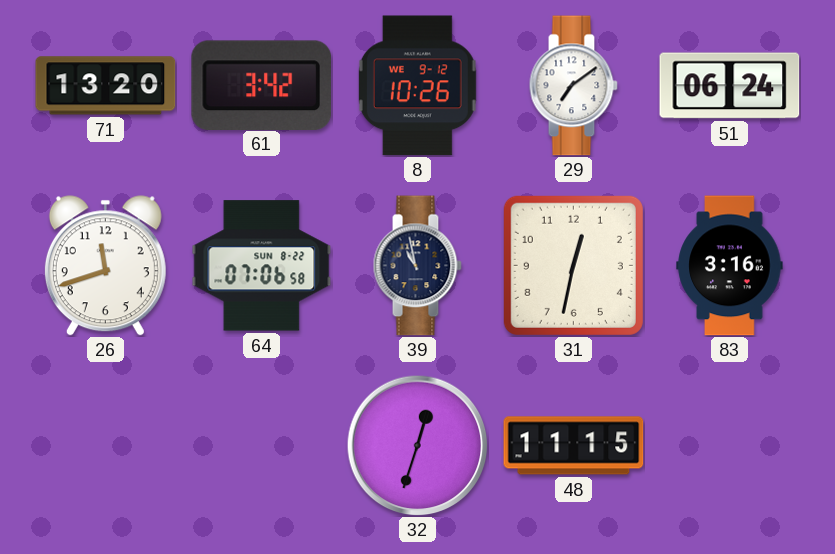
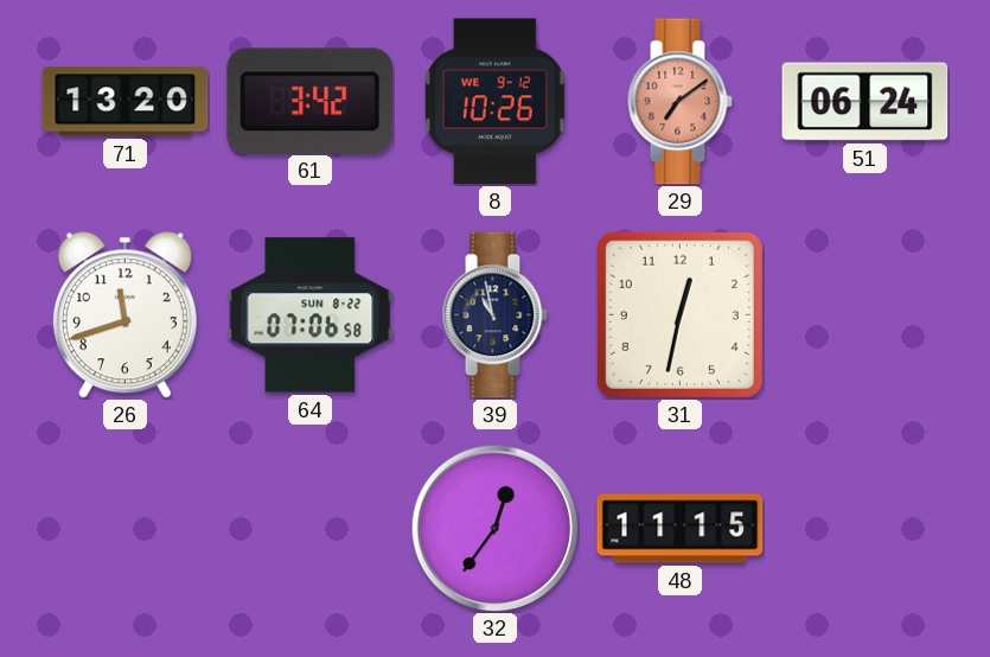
29 dial: white -> salmon
83: 3:16 -> none
32: 12:33 -> 12:36
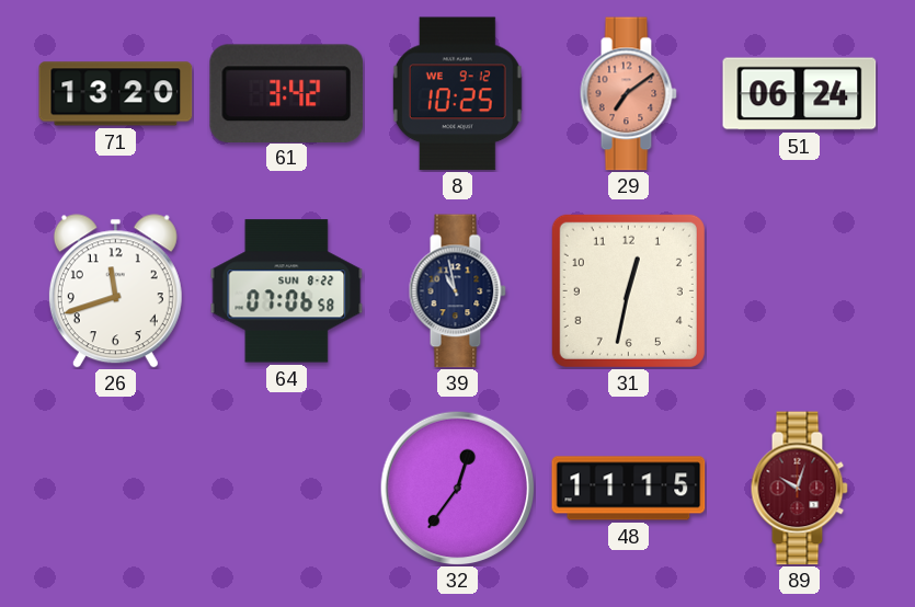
8: 10:26 -> 10:25
89: none -> 10:03
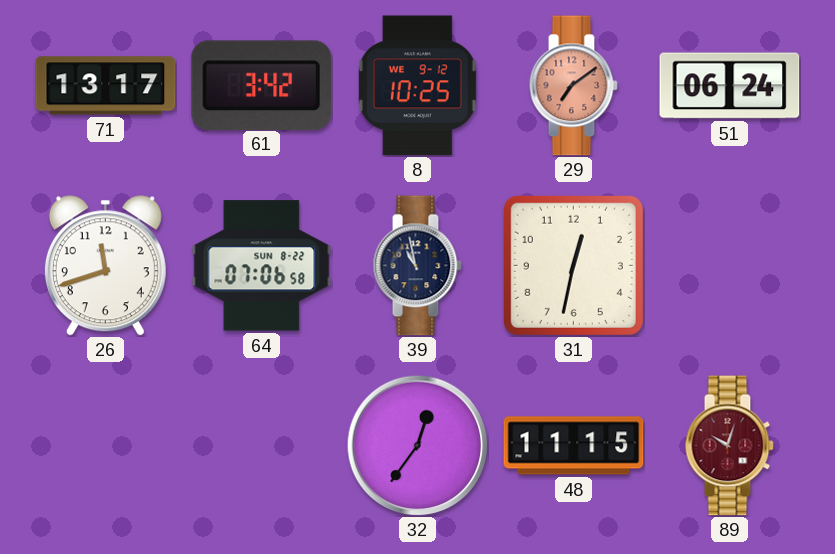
71: 13:20 -> 13:17
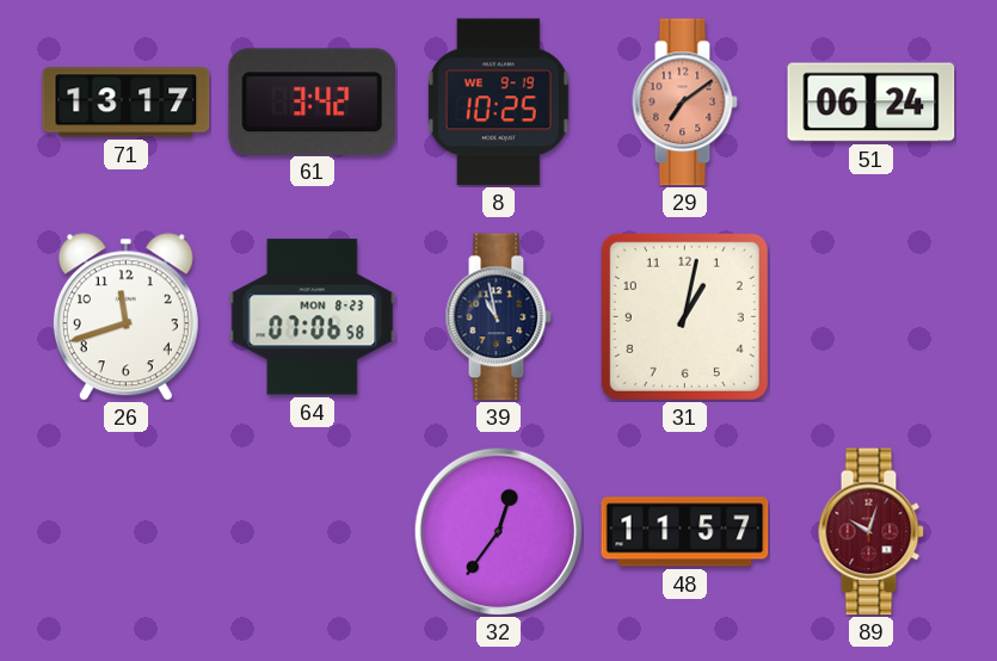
8 date: WE 9-12 -> WE 9-19
64 date: SUN 8-22 -> MON 8-23
31: 12:32 -> 1:02
48: 11:15 -> 11:57
